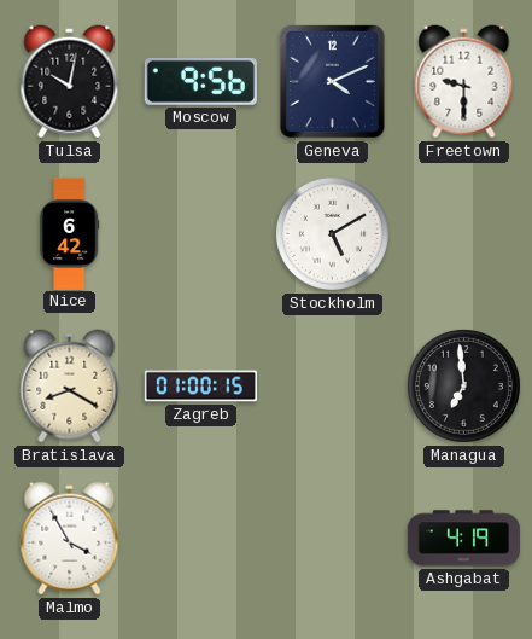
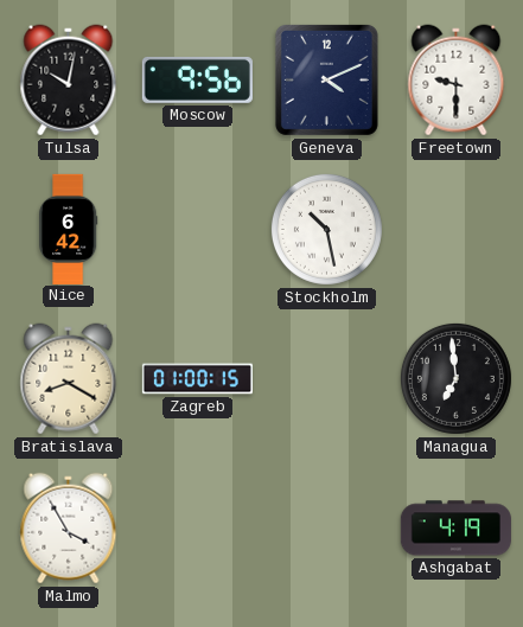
Stockholm: 5:10 -> 10:28
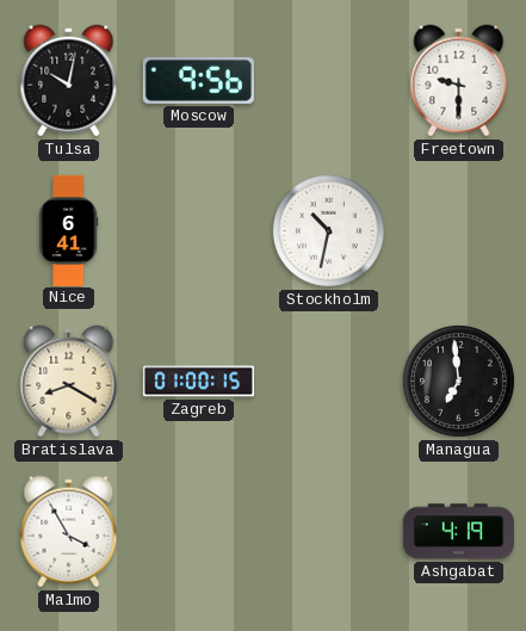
Geneva: 4:11 -> none
Nice: 6:42 -> 6:41
Stockholm: 10:28 -> 10:32
